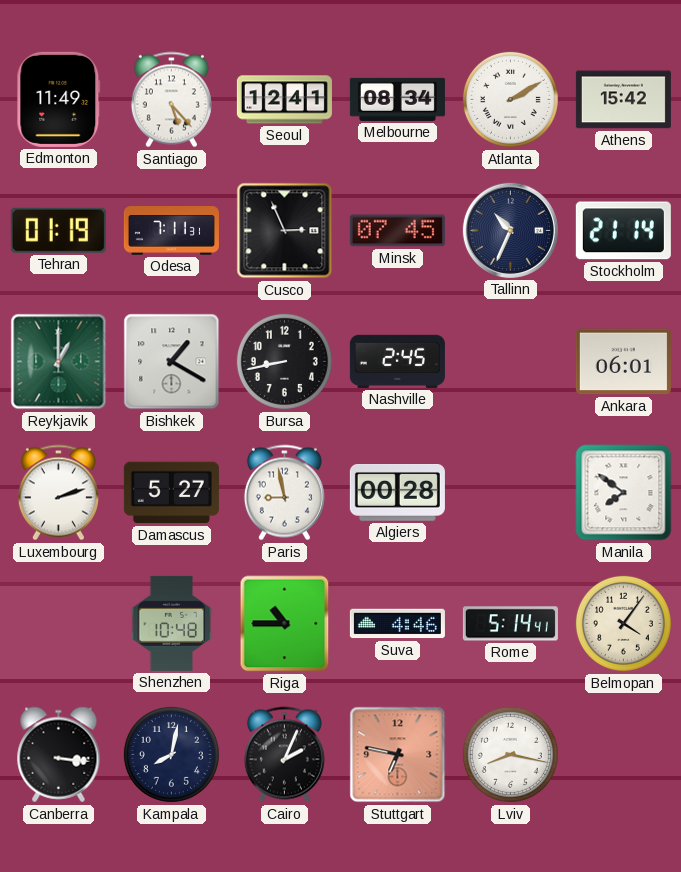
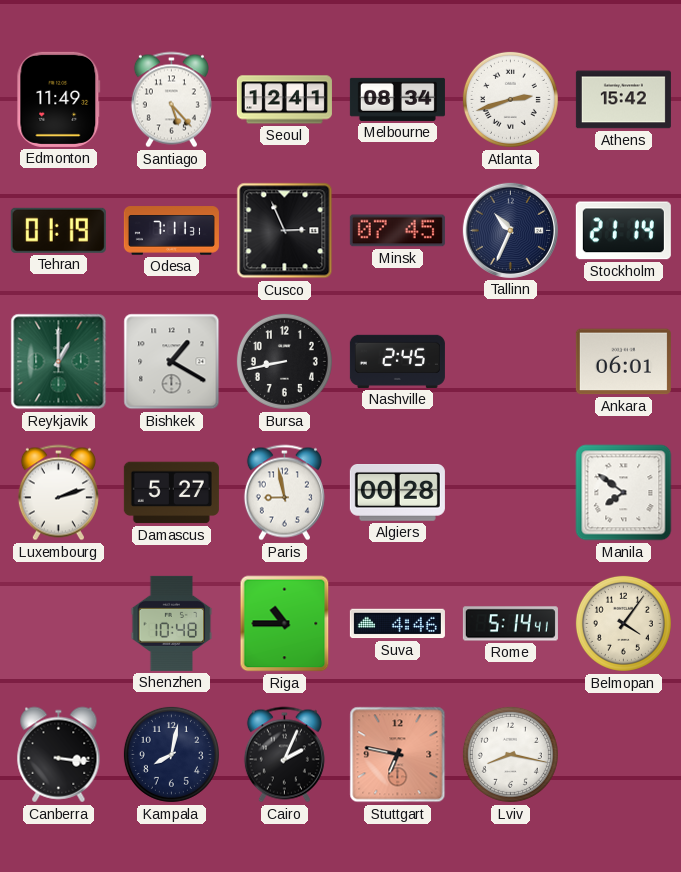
Atlanta: 2:10 -> 2:42
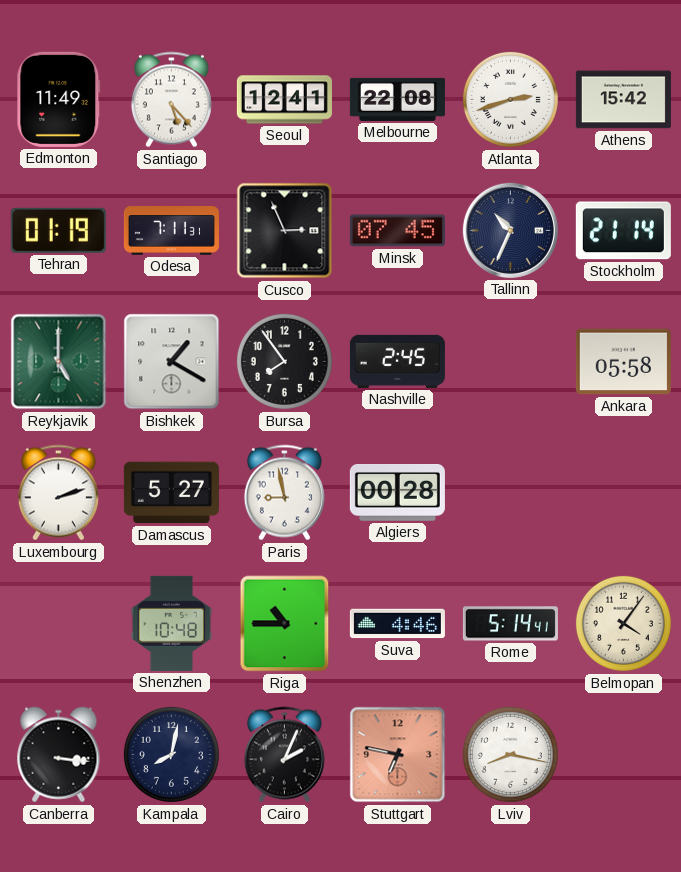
Melbourne: 08:34 -> 22:08
Reykjavik: 1:00 -> 5:00
Bursa: 8:43 -> 7:54
Ankara: 06:01 -> 05:58
Manila: 7:51 -> none
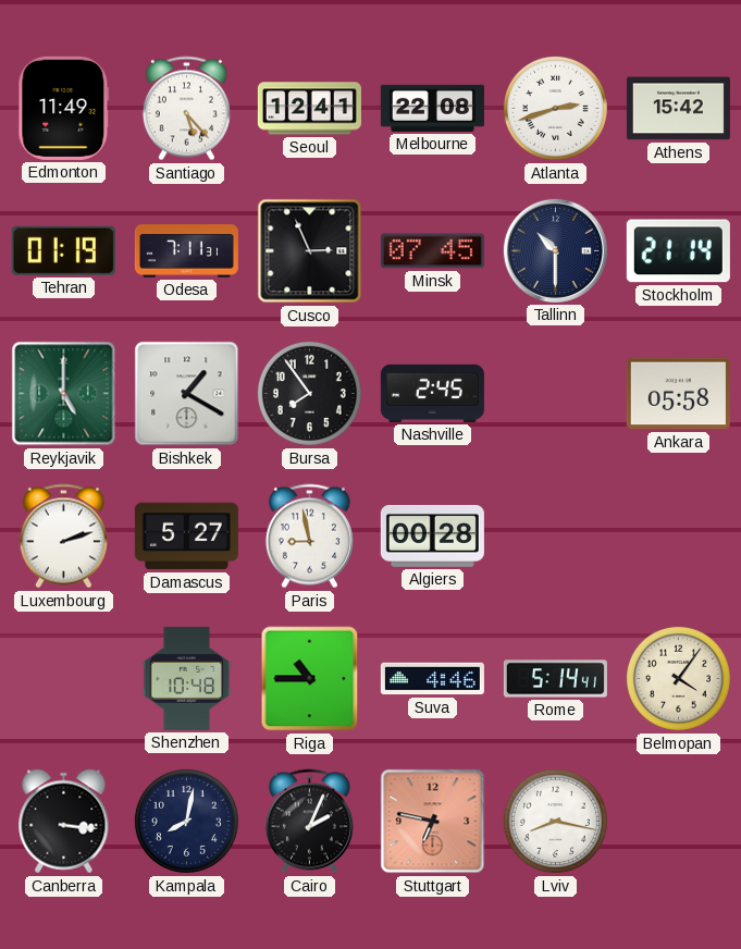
Tallinn: 10:34 -> 10:30
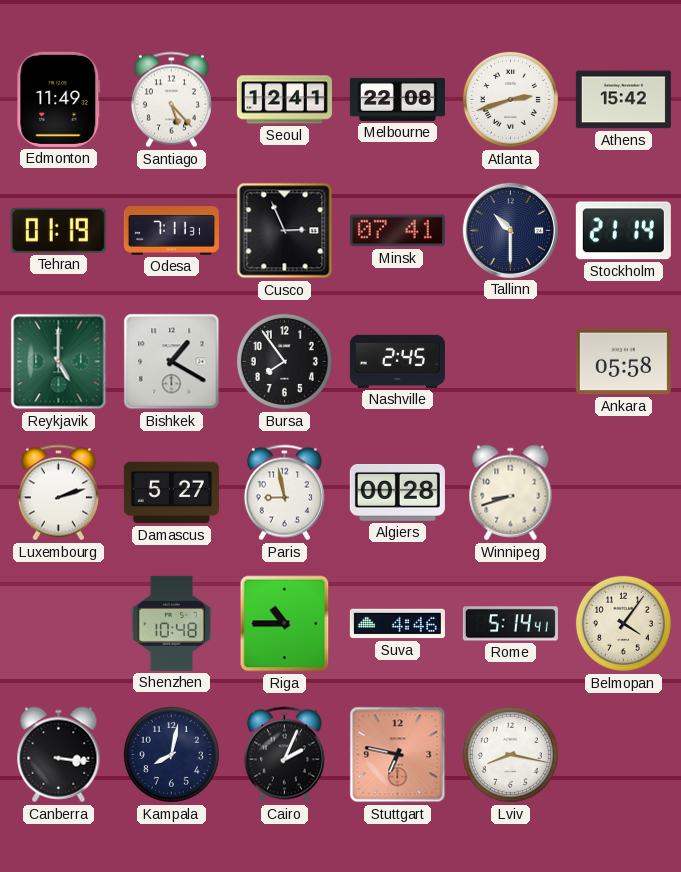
Minsk: 07:45 -> 07:41
Winnipeg: none -> 8:42
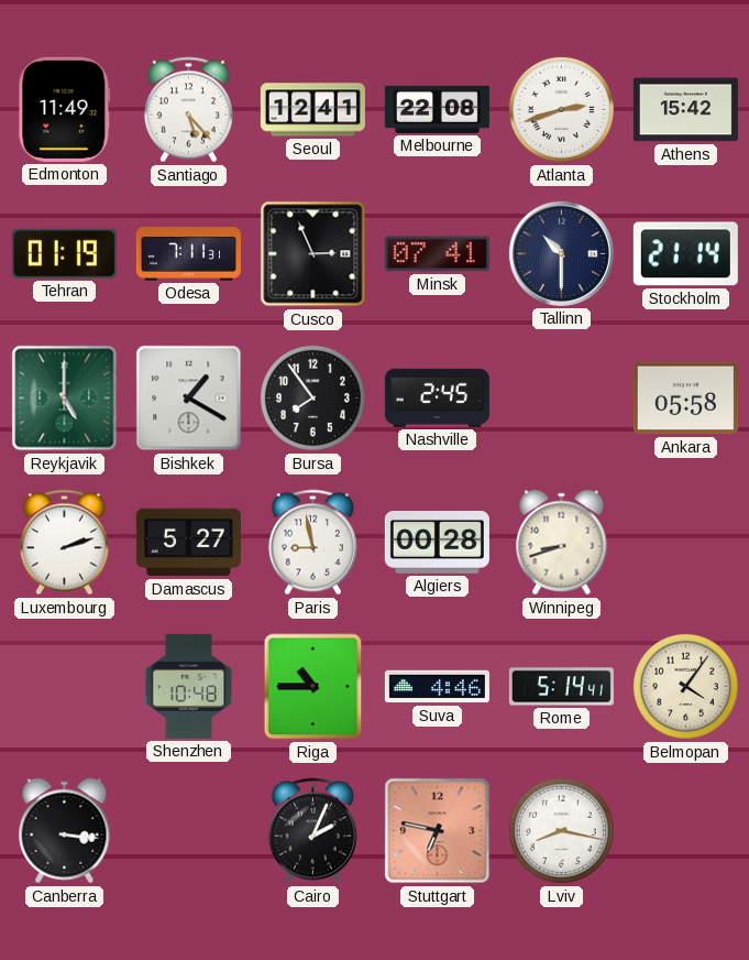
Kampala: 8:02 -> none
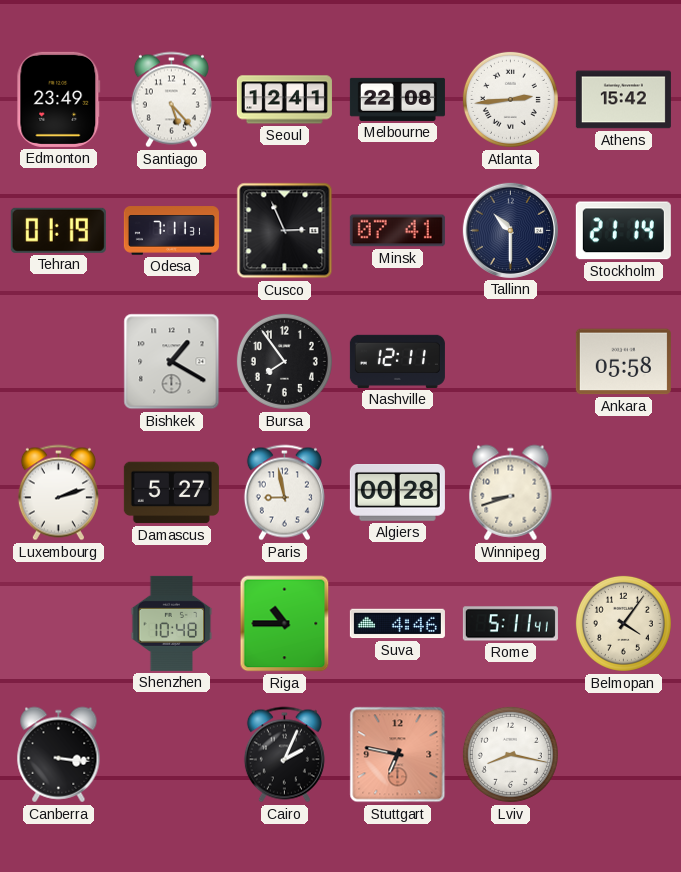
Edmonton: 11:49 -> 23:49
Atlanta: 2:42 -> 2:44
Reykjavik: 5:00 -> none
Nashville: 2:45 -> 12:11
Rome: 5:14 -> 5:11
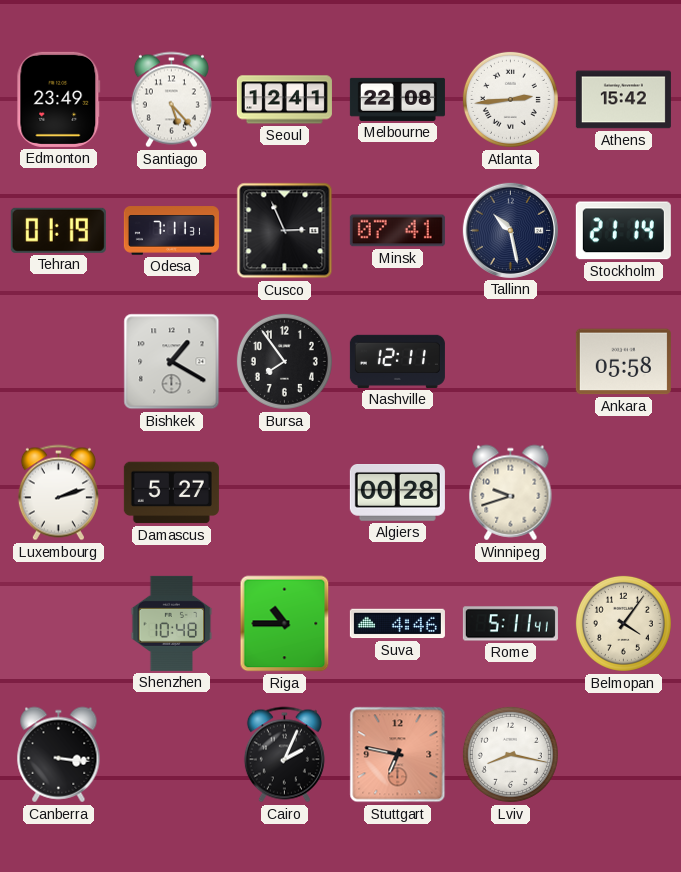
Tallinn: 10:30 -> 10:28
Paris: 8:58 -> none
Winnipeg: 8:42 -> 9:42
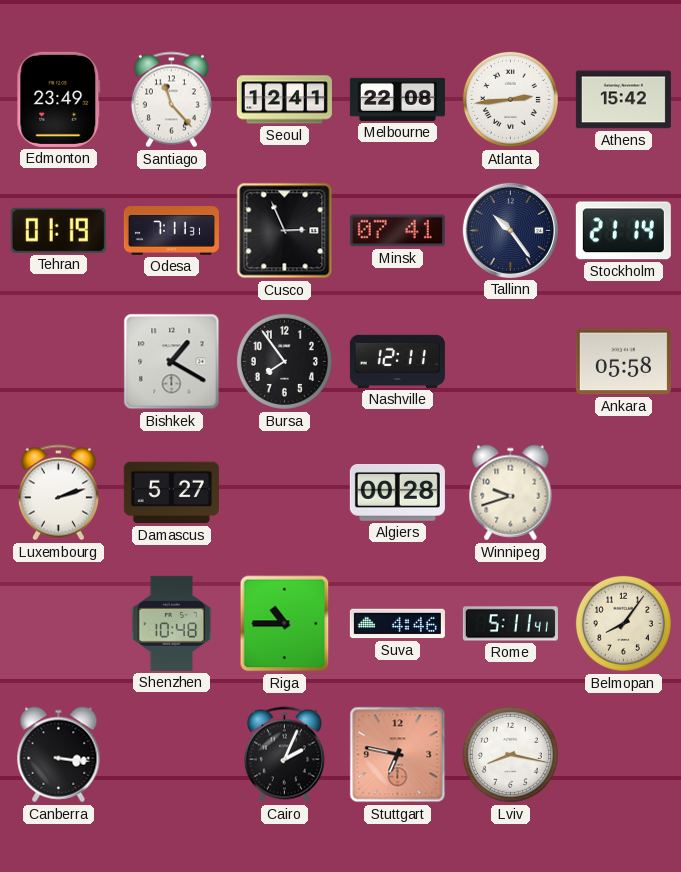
Santiago: 5:23 -> 11:23
Tallinn: 10:28 -> 10:24
Belmopan: 4:06 -> 8:06
